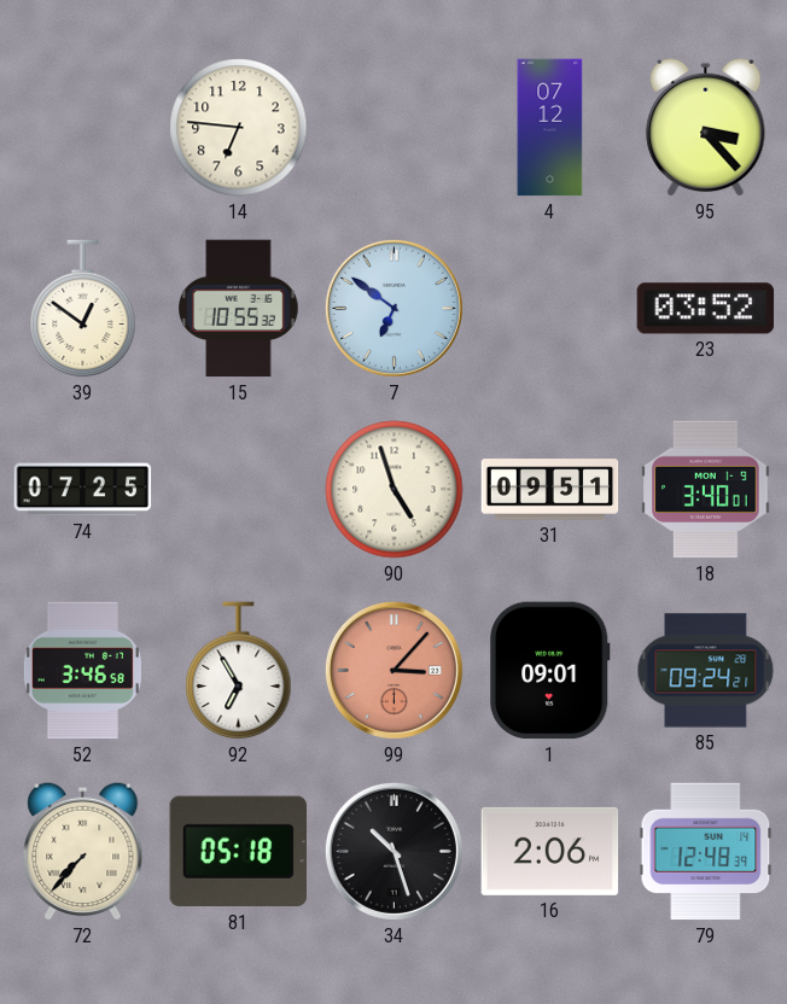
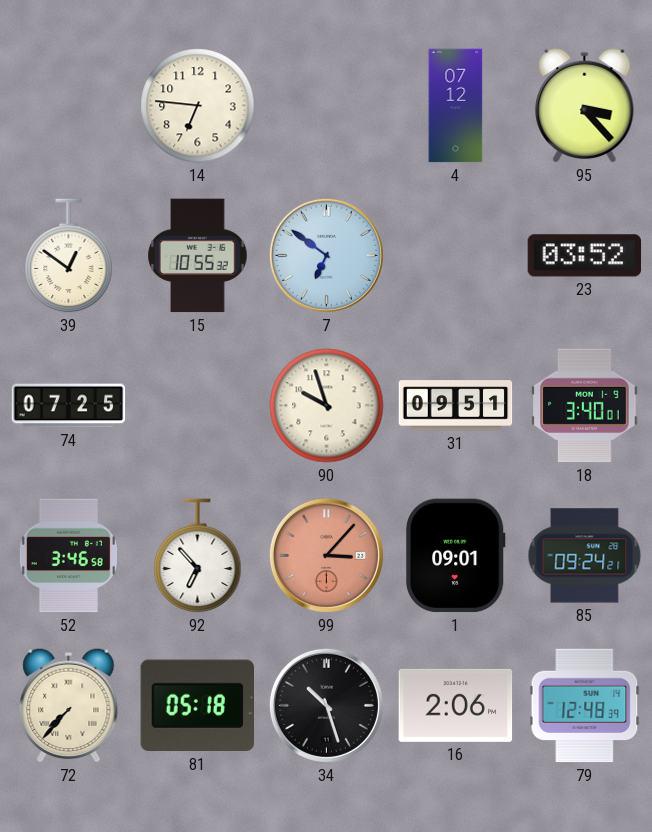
90: 4:57 -> 9:57
92: 6:55 -> 6:53
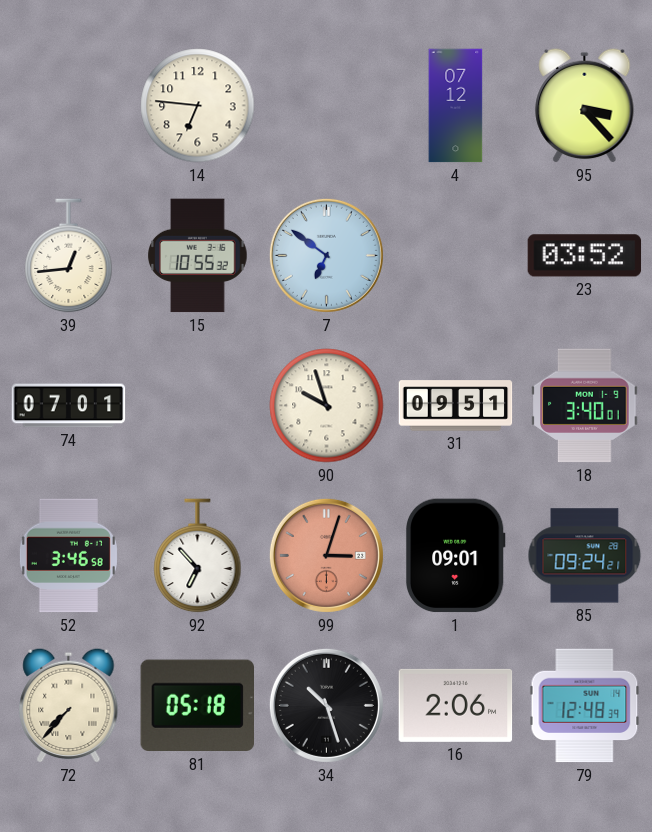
39: 12:51 -> 12:44
74: 07:25 -> 07:01
99: 3:07 -> 3:03
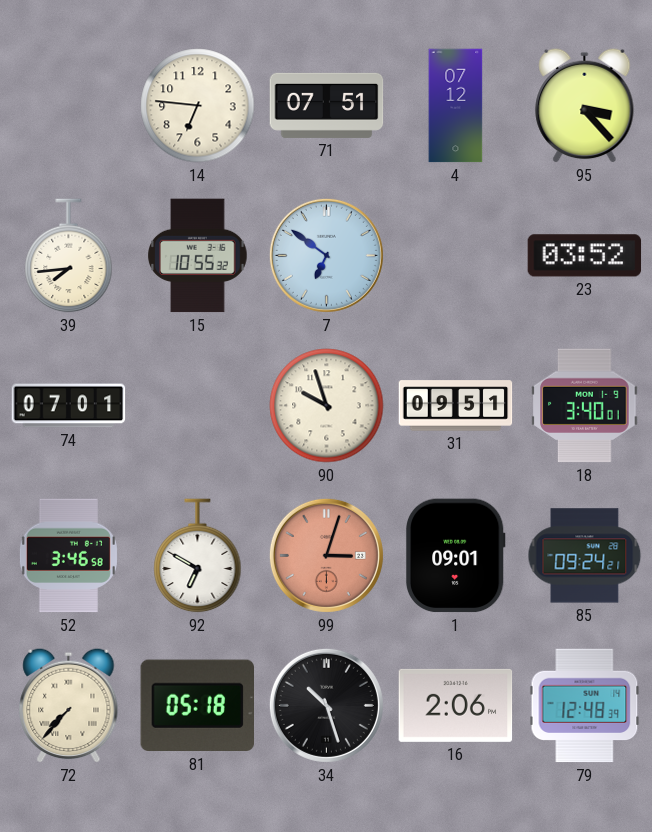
71: none -> 07:51
39: 12:44 -> 7:44
92: 6:53 -> 6:50
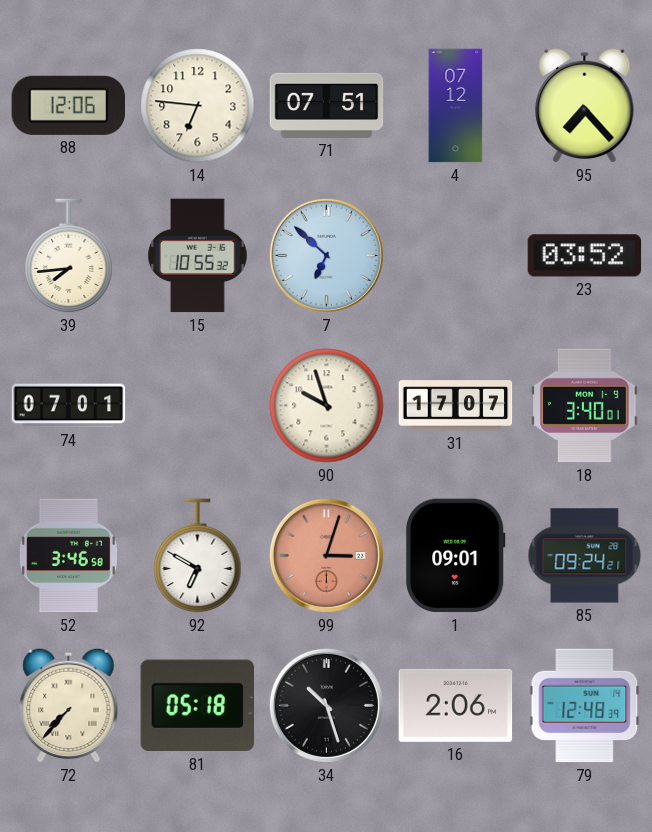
88: none -> 12:06
95: 3:23 -> 7:23
7: 6:51 -> 6:52
31: 09:51 -> 17:07
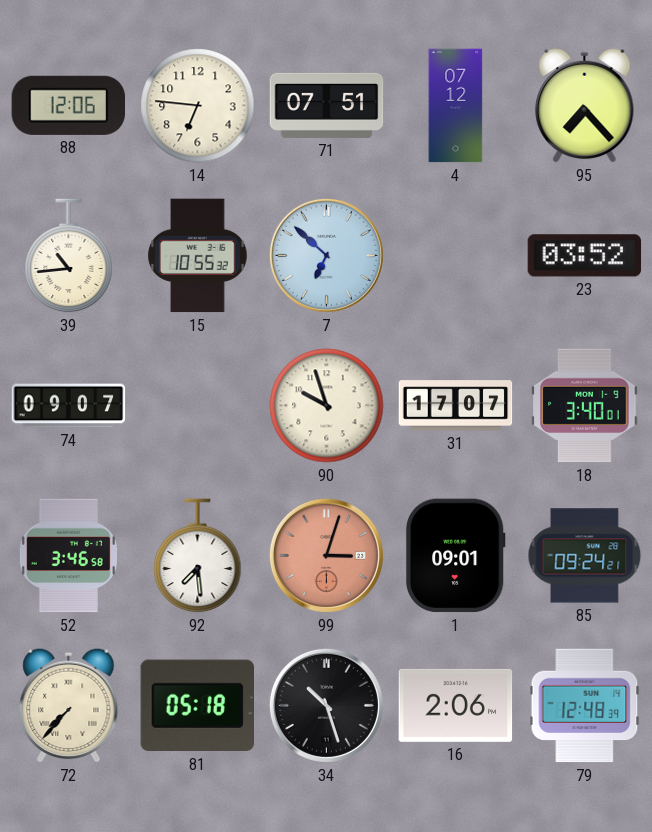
39: 7:44 -> 10:44
74: 07:01 -> 09:07
92: 6:50 -> 7:29
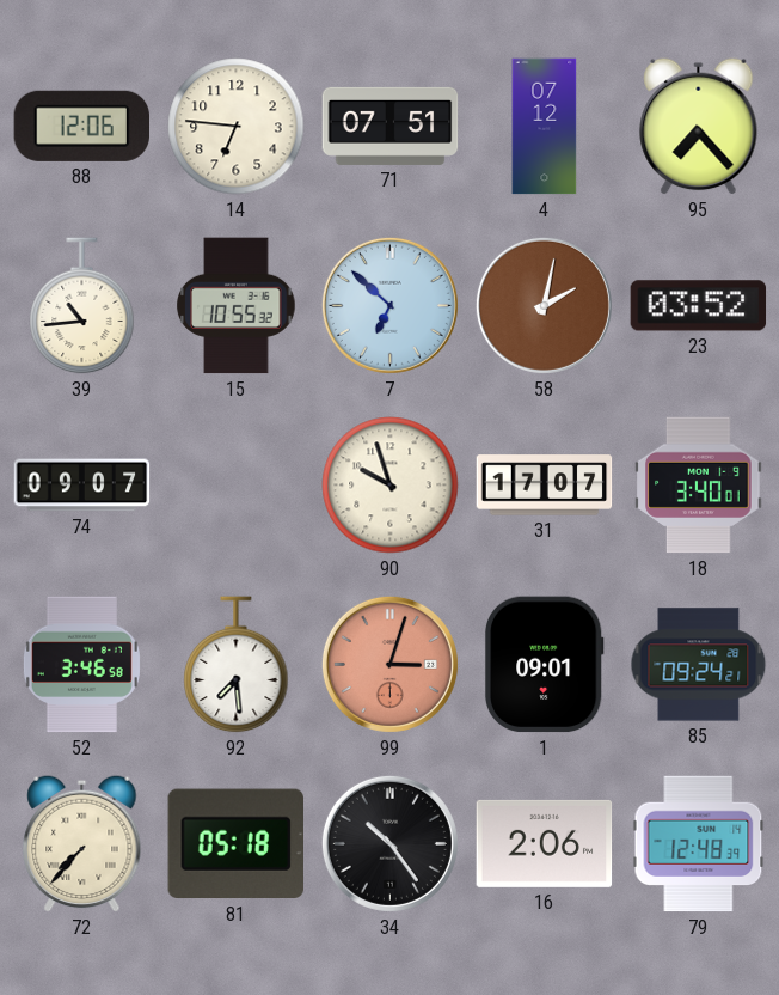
58: none -> 2:02
34: 10:27 -> 10:24
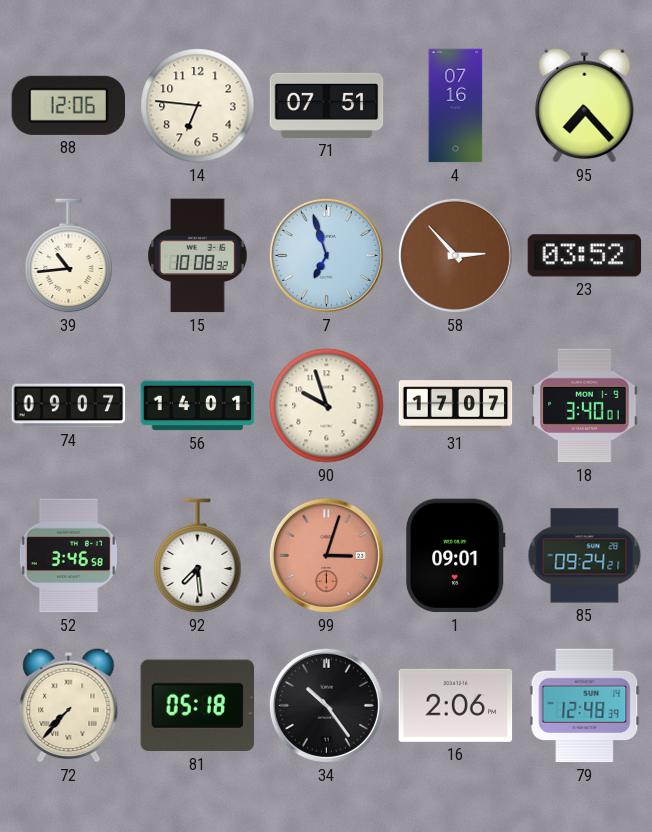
4: 07:12 -> 07:16
15: 10:55 -> 10:08
7: 6:52 -> 6:57
58: 2:02 -> 2:53
56: none -> 14:01
